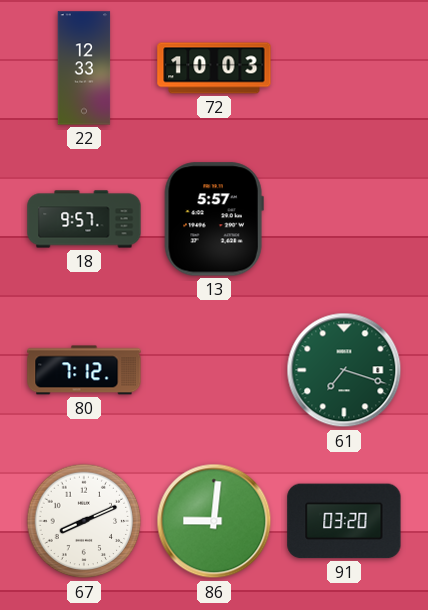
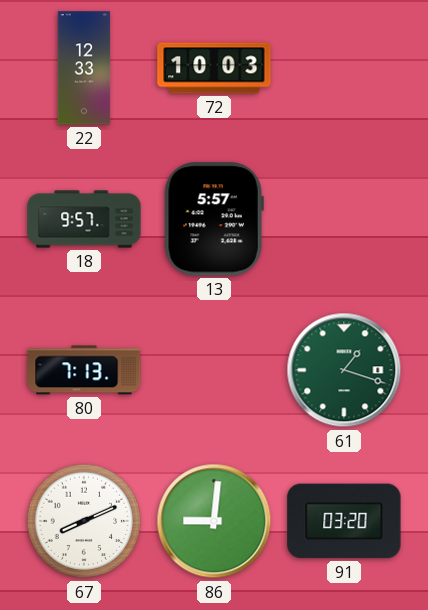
80: 7:12 -> 7:13
61: 7:18 -> 1:18
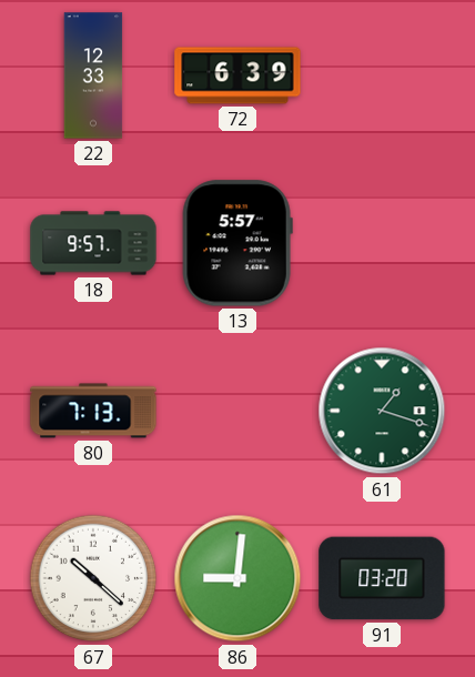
72: 10:03 -> 6:39
67: 8:11 -> 10:22
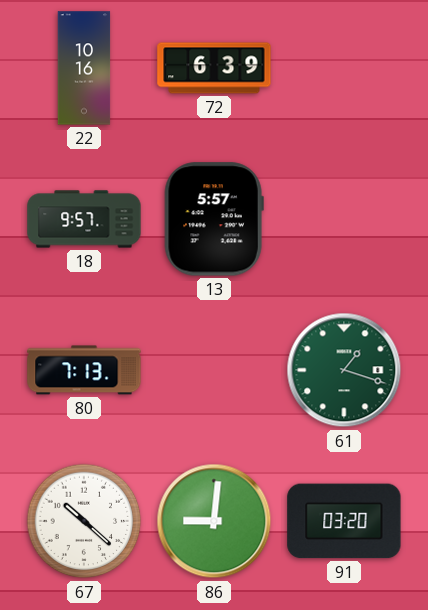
22: 12:33 -> 10:16
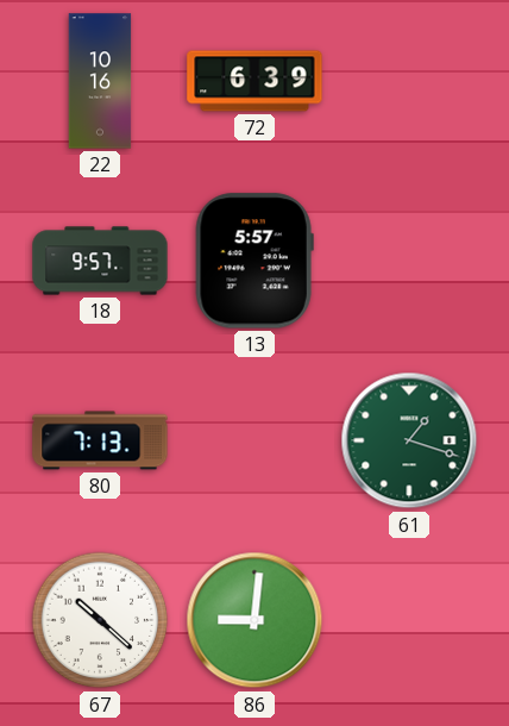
91: 03:20 -> none
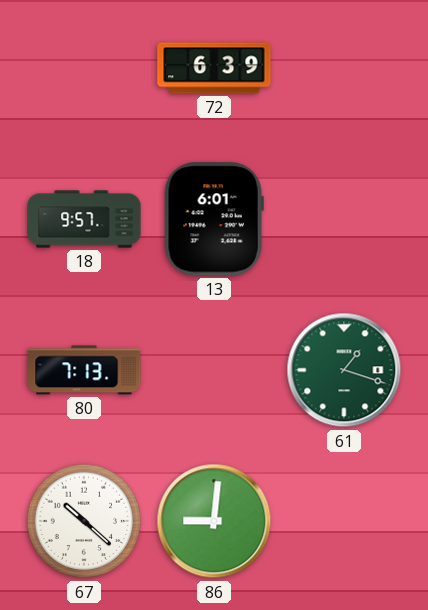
22: 10:16 -> none
13: 5:57 -> 6:01
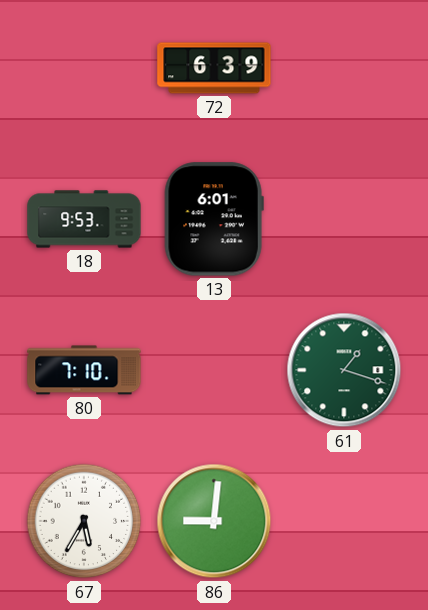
18: 9:57 -> 9:53
80: 7:13 -> 7:10
67: 10:22 -> 5:35
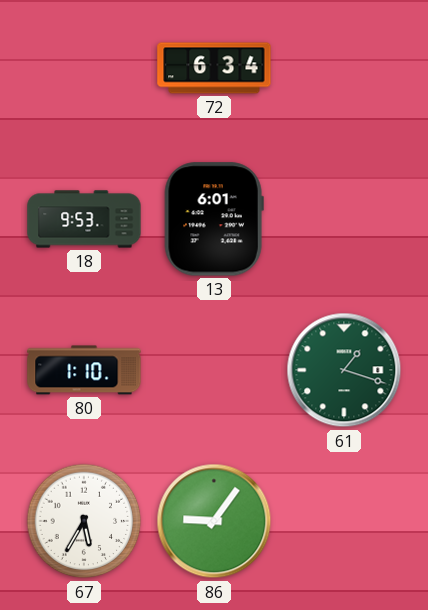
72: 6:39 -> 6:34
80: 7:10 -> 1:10
86: 9:01 -> 9:06
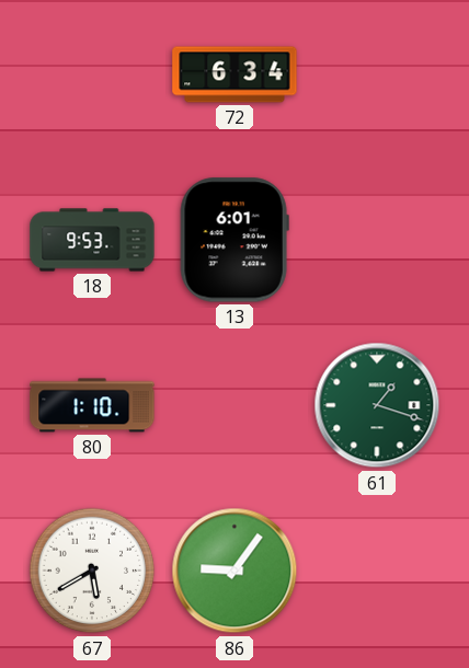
67: 5:35 -> 5:40
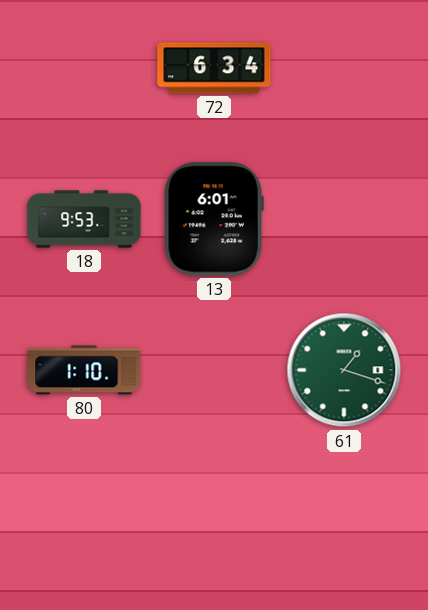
67: 5:40 -> none
86: 9:06 -> none
